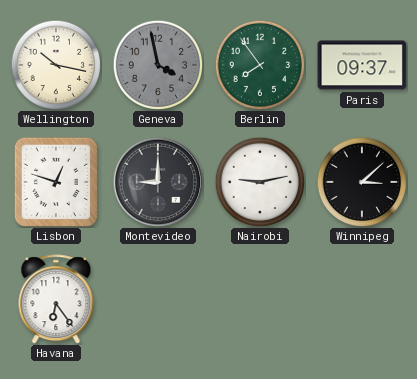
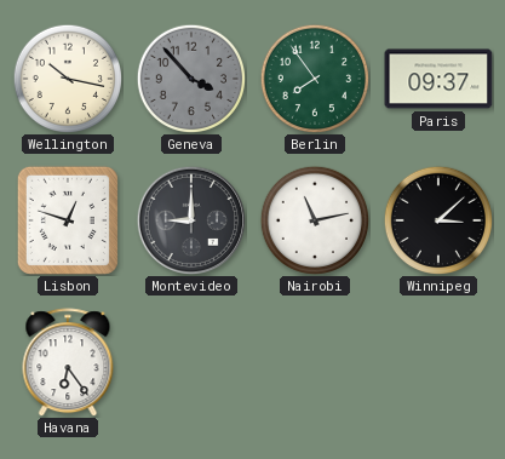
Geneva: 3:58 -> 3:53
Nairobi: 9:13 -> 11:13
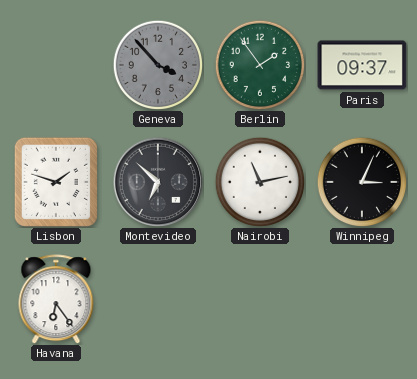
Wellington: 10:17 -> none
Berlin: 7:54 -> 1:54
Lisbon: 12:48 -> 1:48
Montevideo: 9:00 -> 6:52
Winnipeg: 3:08 -> 3:04
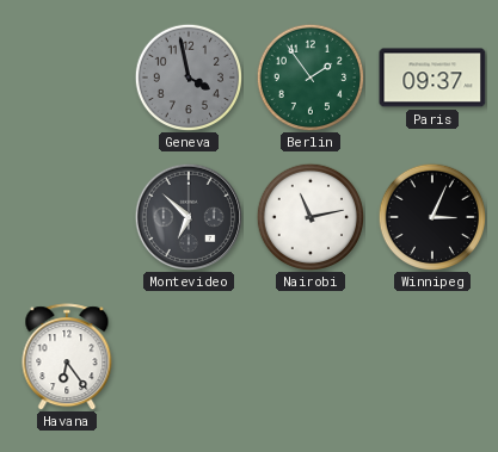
Geneva: 3:53 -> 3:58
Lisbon: 1:48 -> none
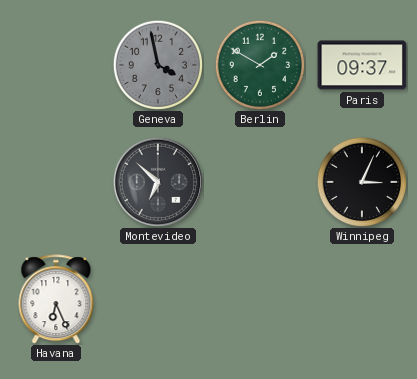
Berlin: 1:54 -> 1:50
Nairobi: 11:13 -> none
Havana: 6:24 -> 6:26
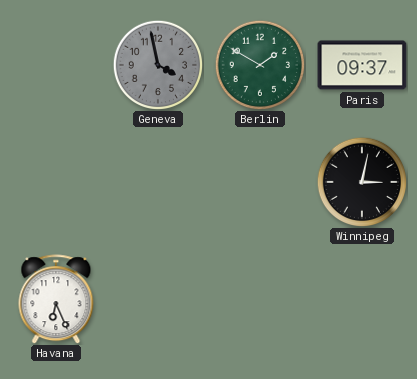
Montevideo: 6:52 -> none
Winnipeg: 3:04 -> 3:02
